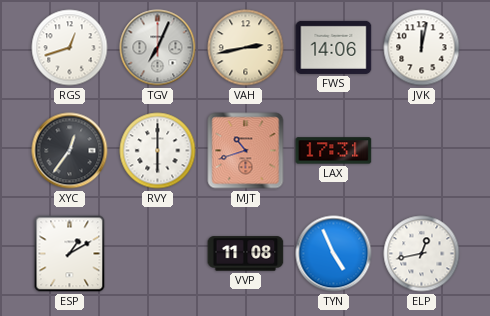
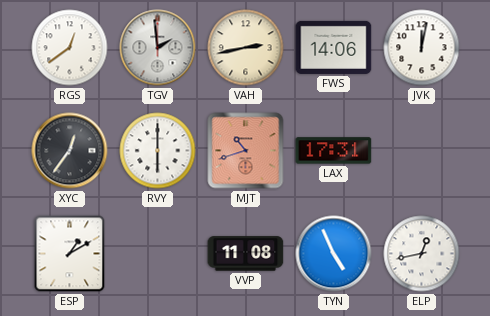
RGS: 12:42 -> 12:39
TGV: 7:04 -> 1:59
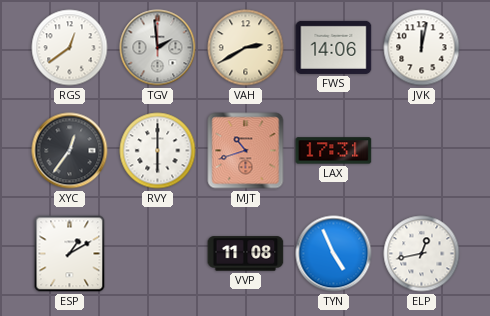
VAH: 2:43 -> 2:40
